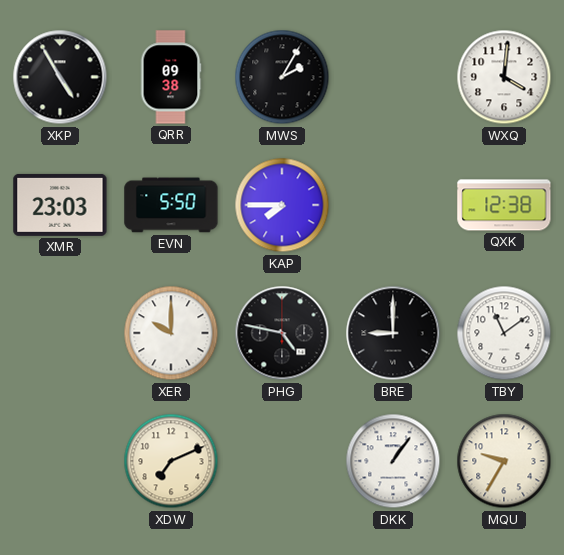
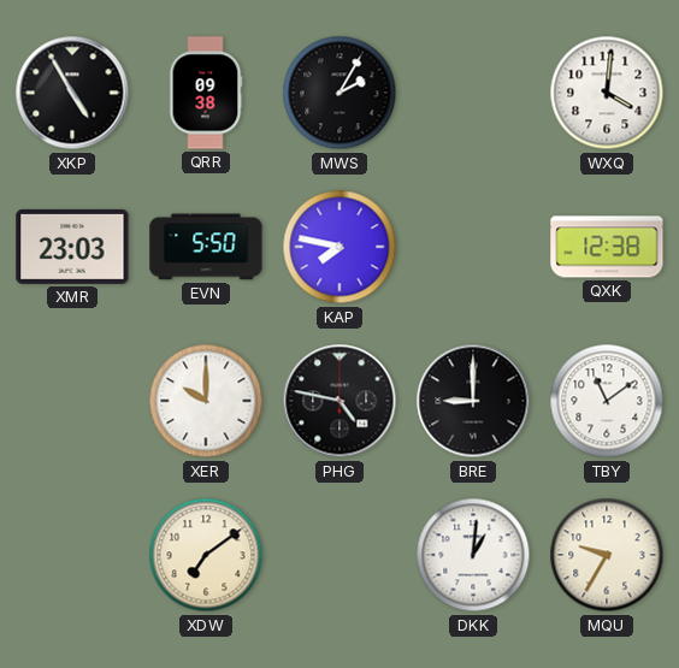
KAP: 7:45 -> 7:47
XDW: 7:11 -> 7:09
DKK: 1:06 -> 1:01
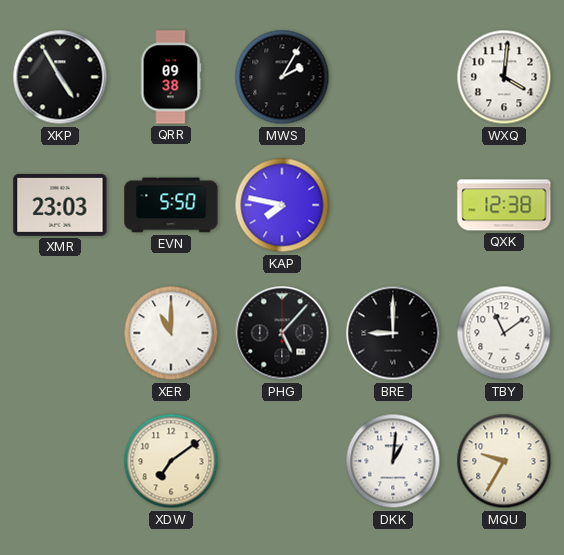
XER: 10:00 -> 11:00
PHG: 4:47 -> 5:07
